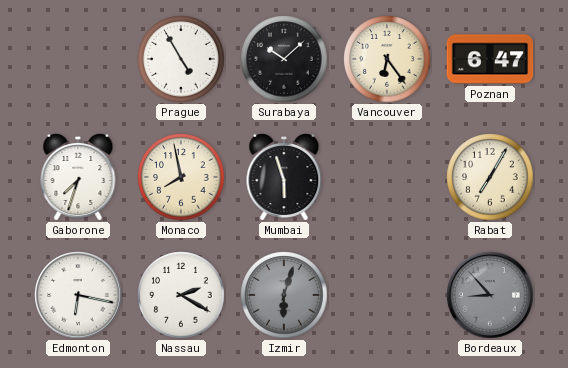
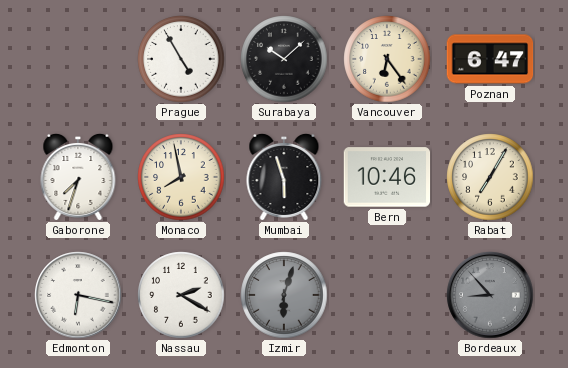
Bern: none -> 10:46
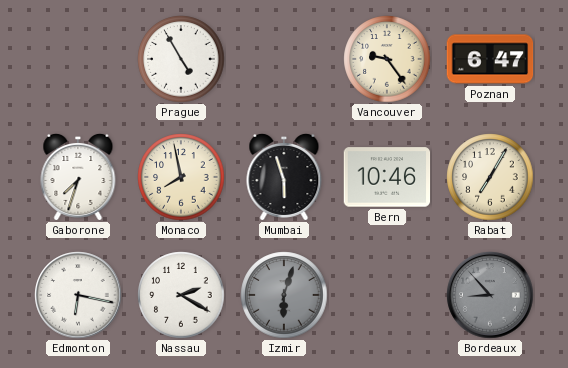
Surabaya: 10:08 -> none
Vancouver: 6:24 -> 9:24
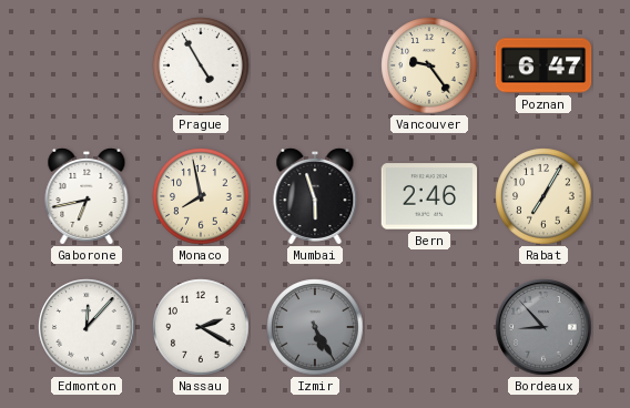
Gaborone: 7:33 -> 6:43
Bern: 10:46 -> 2:46
Edmonton: 6:17 -> 12:07
Izmir: 6:03 -> 5:25
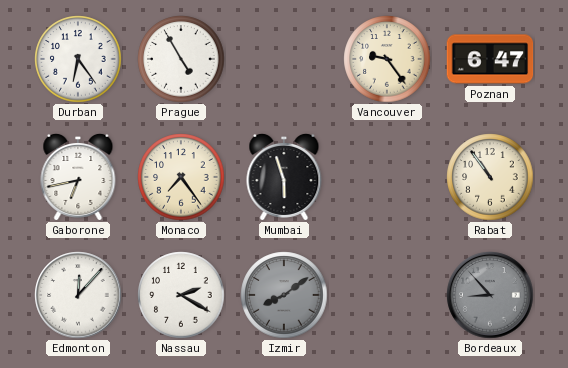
Durban: none -> 6:24
Monaco: 7:58 -> 7:24
Bern: 2:46 -> none
Rabat: 7:05 -> 10:54
Izmir: 5:25 -> 8:09
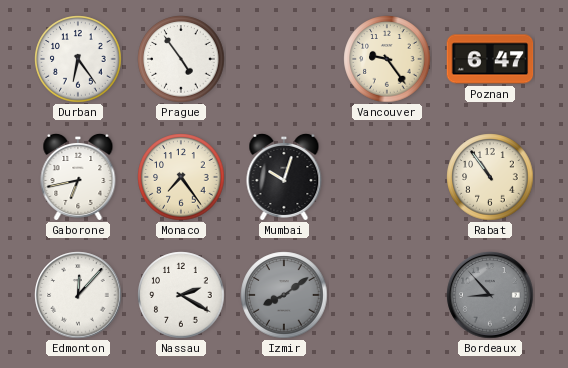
Prague: 4:55 -> 4:54
Mumbai: 5:57 -> 10:03
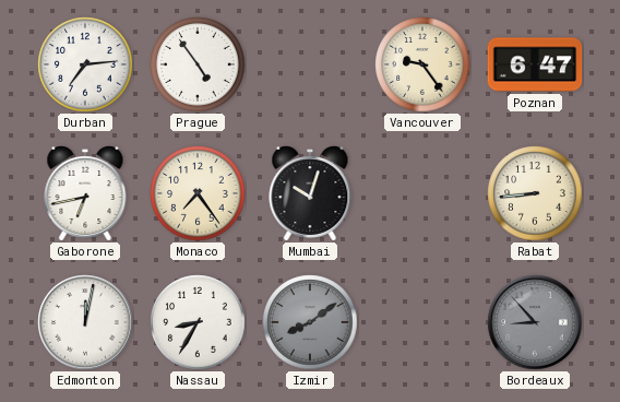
Durban: 6:24 -> 7:14
Rabat: 10:54 -> 8:44
Edmonton: 12:07 -> 12:02
Nassau: 2:20 -> 8:35
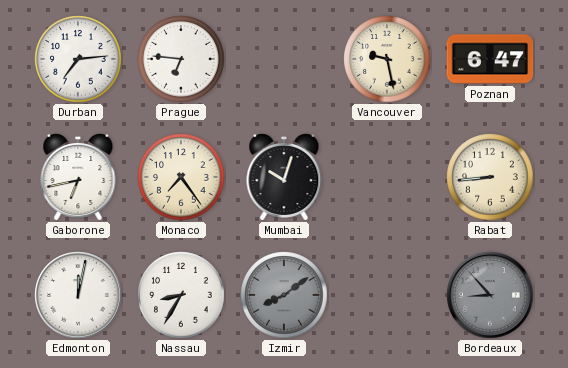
Prague: 4:54 -> 6:46
Vancouver: 9:24 -> 9:28
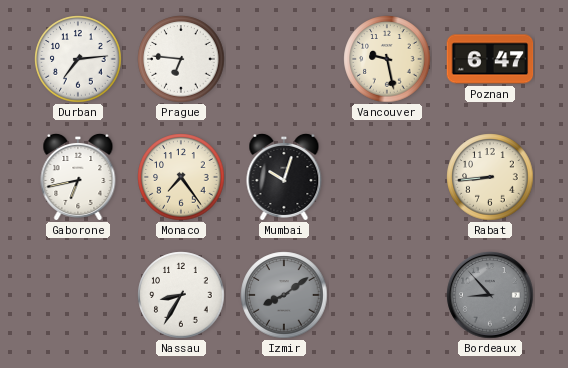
Edmonton: 12:02 -> none
